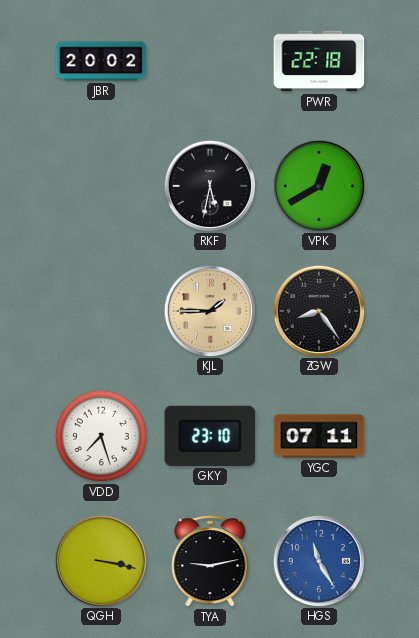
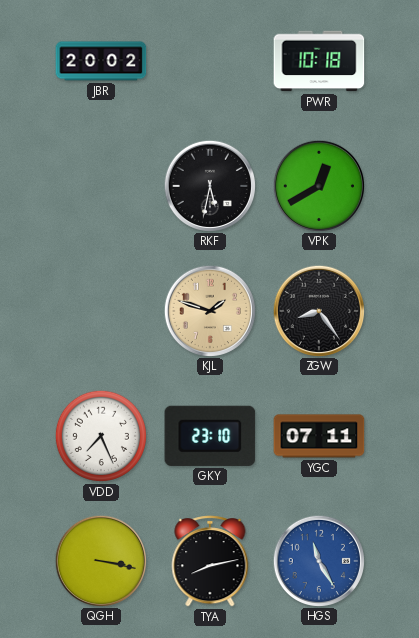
PWR: 22:18 -> 10:18
KJL: 1:45 -> 1:48
VDD: 7:27 -> 7:26
TYA: 9:13 -> 8:13
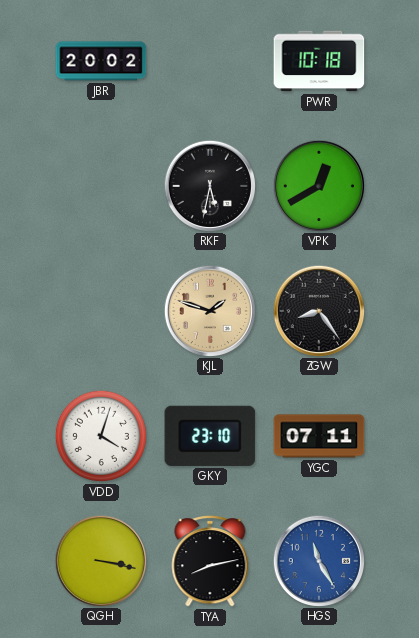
VDD: 7:26 -> 4:03
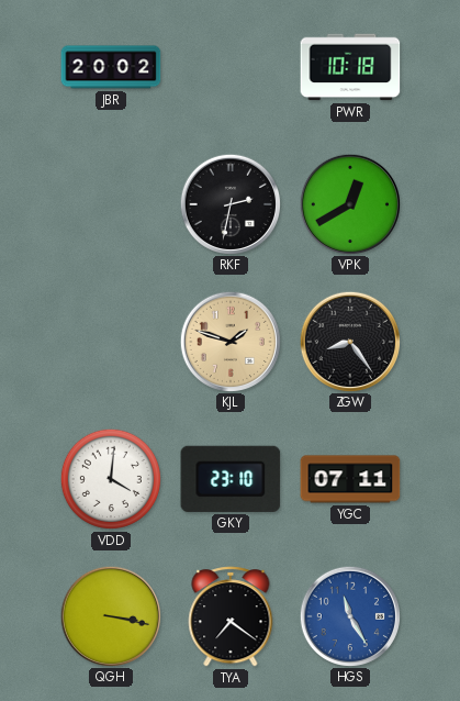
RKF: 5:32 -> 2:32
VDD: 4:03 -> 4:01
TYA: 8:13 -> 7:21
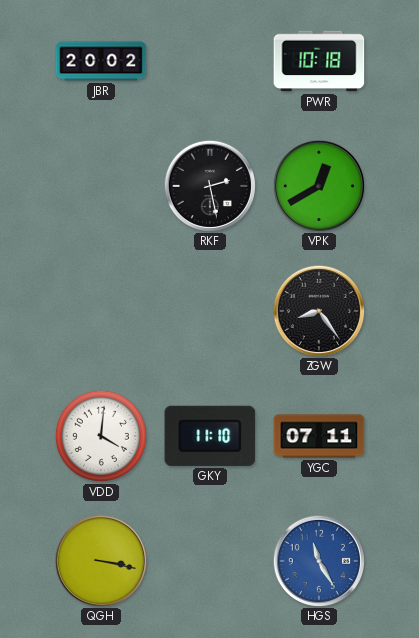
RKF: 2:32 -> 2:28
KJL: 1:48 -> none
GKY: 23:10 -> 11:10
TYA: 7:21 -> none
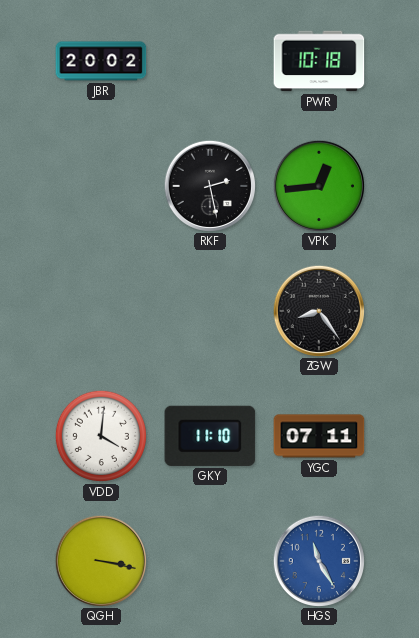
VPK: 12:40 -> 12:44
